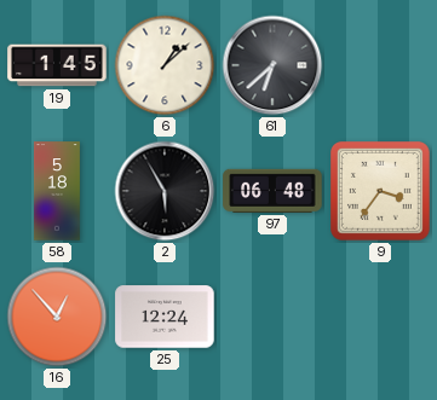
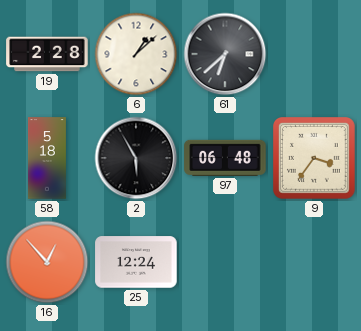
19: 1:45 -> 2:28
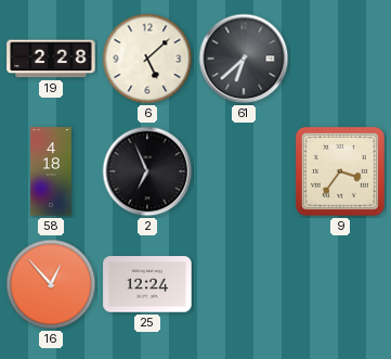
6: 1:08 -> 5:08
58: 5:18 -> 4:18
2: 5:55 -> 6:56
97: 06:48 -> none
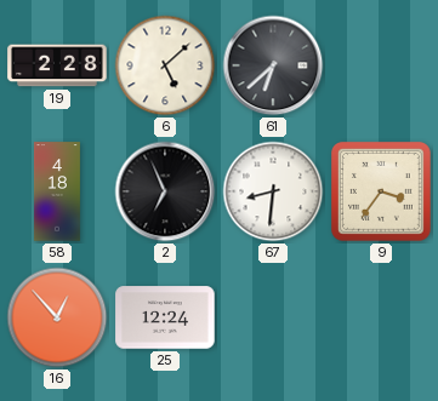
67: none -> 8:31
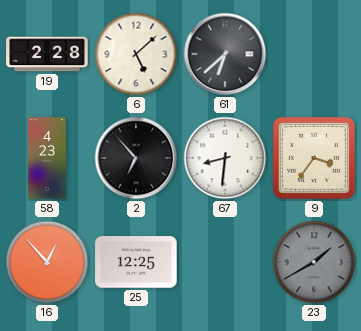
58: 4:18 -> 4:23
2: 6:56 -> 6:53
25: 12:24 -> 12:25
23: none -> 1:40
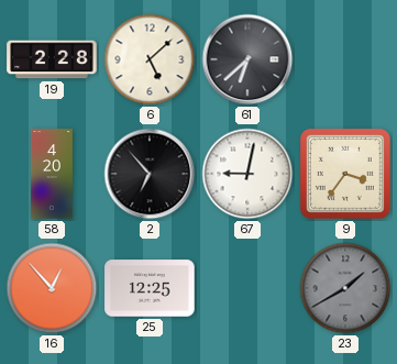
58: 4:23 -> 4:20
67: 8:31 -> 9:02
